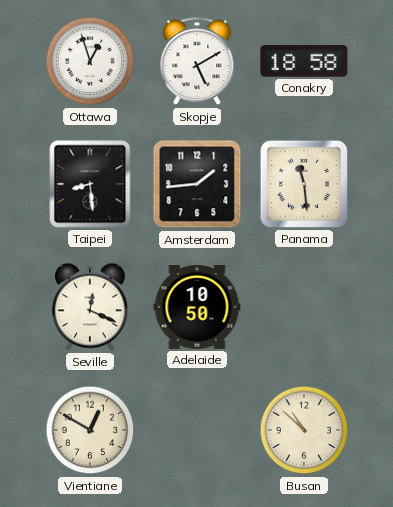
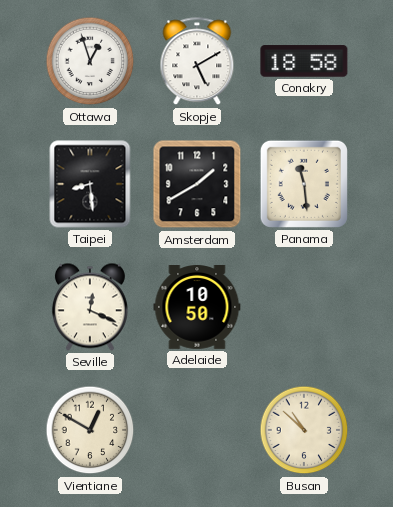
Amsterdam: 1:44 -> 1:40
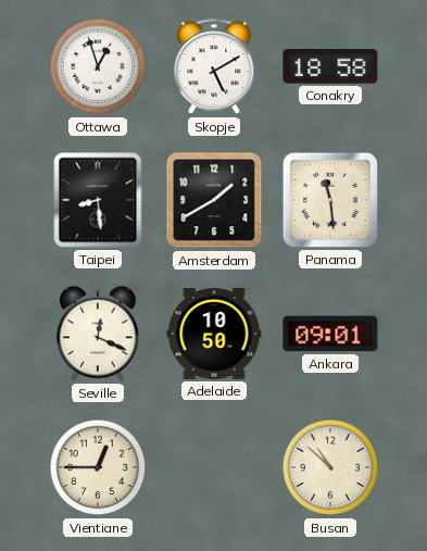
Ankara: none -> 09:01
Vientiane: 12:50 -> 12:45
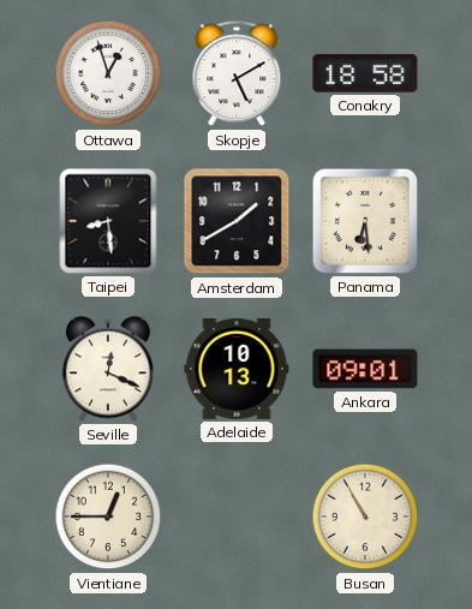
Panama: 11:29 -> 6:29
Adelaide: 10:50 -> 10:13
Busan: 10:52 -> 10:55
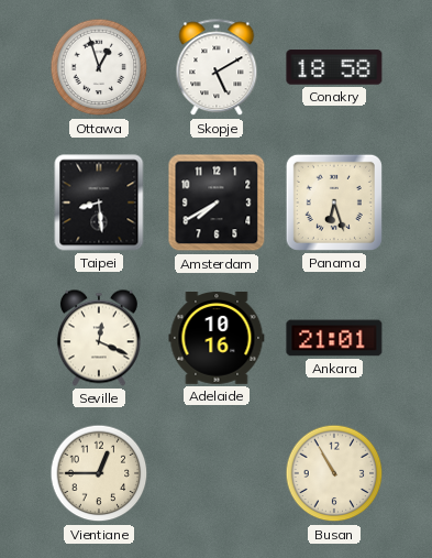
Amsterdam: 1:40 -> 7:40
Panama: 6:29 -> 6:27
Adelaide: 10:13 -> 10:16
Ankara: 09:01 -> 21:01
